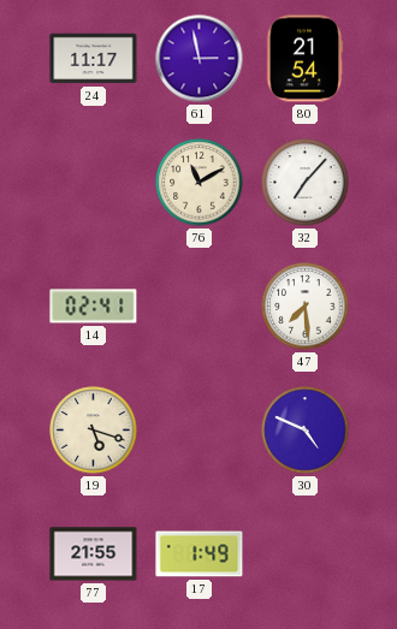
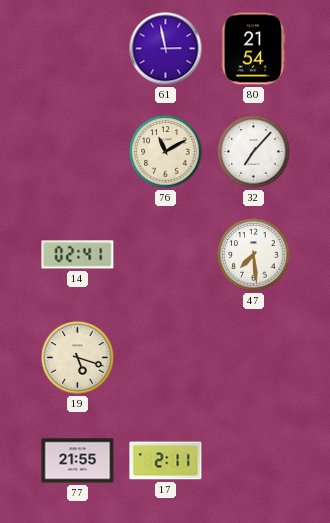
24: 11:17 -> none
30: 4:49 -> none
17: 1:49 -> 2:11
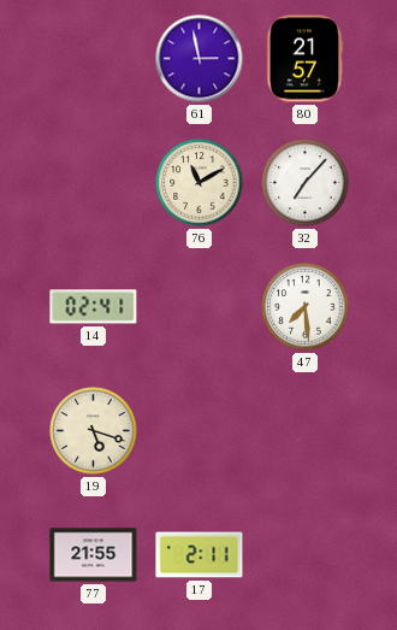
80: 21:54 -> 21:57
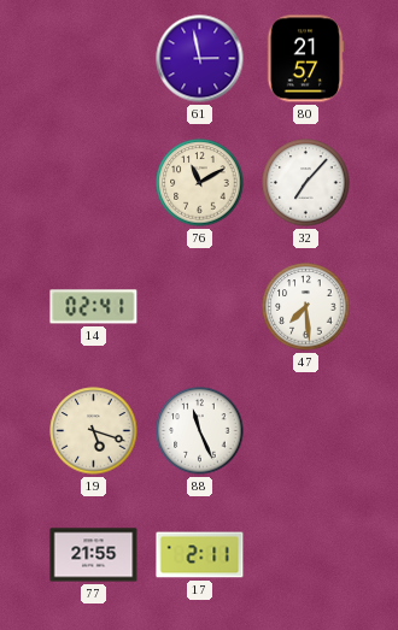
88: none -> 11:26
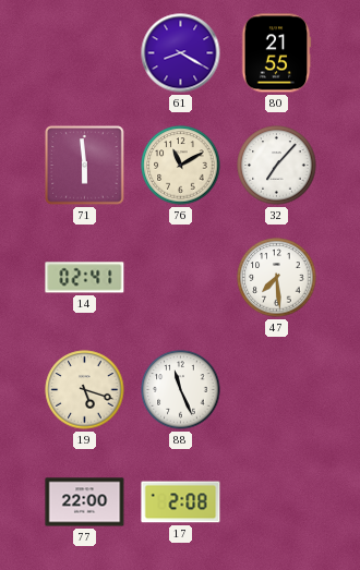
61: 2:58 -> 8:20
80: 21:57 -> 21:55
71: none -> 5:59
77: 21:55 -> 22:00
17: 2:11 -> 2:08
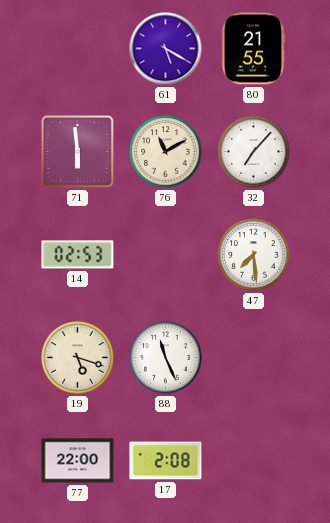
61: 8:20 -> 5:20
14: 02:41 -> 02:53
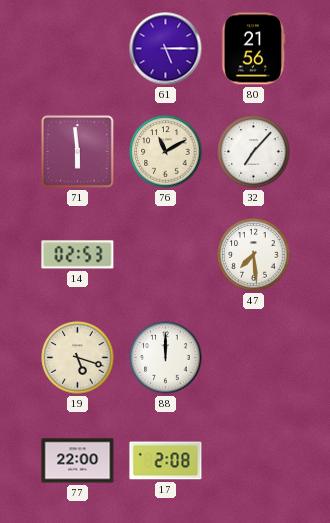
61: 5:20 -> 5:15
80: 21:55 -> 21:56
88: 11:26 -> 12:00
